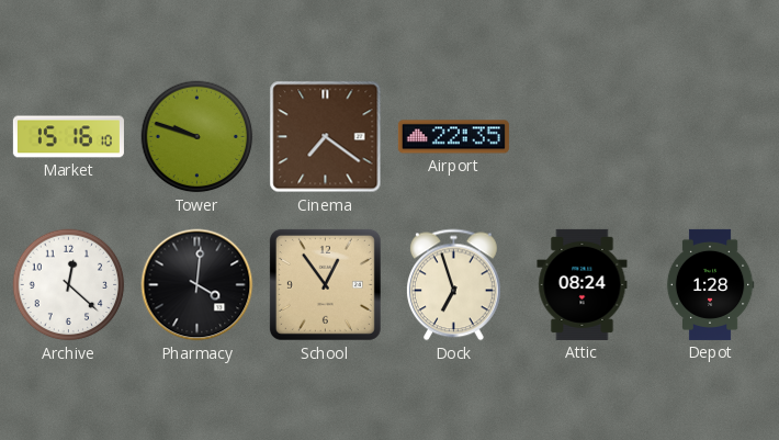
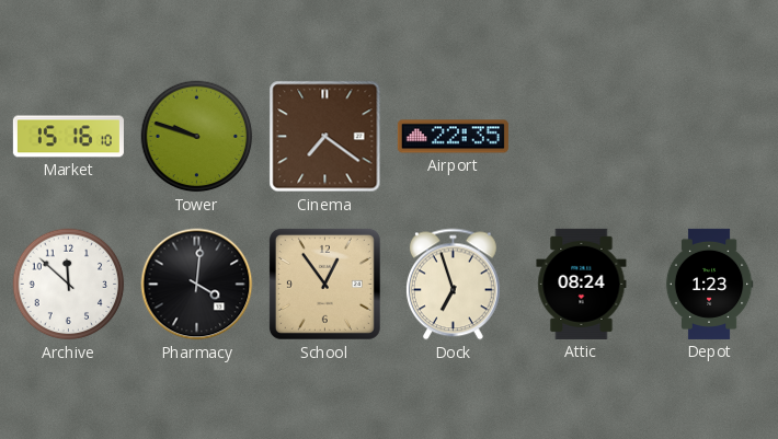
Archive: 12:22 -> 11:52
Depot: 1:28 -> 1:23
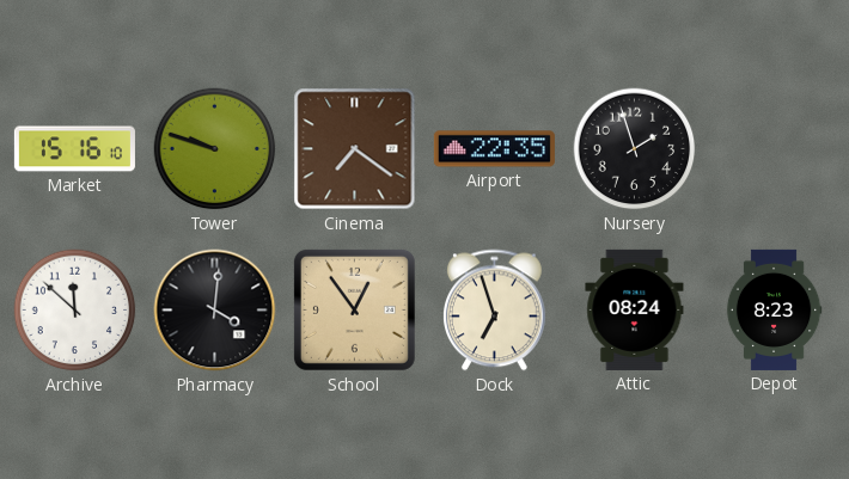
Nursery: none -> 1:57
Depot: 1:23 -> 8:23
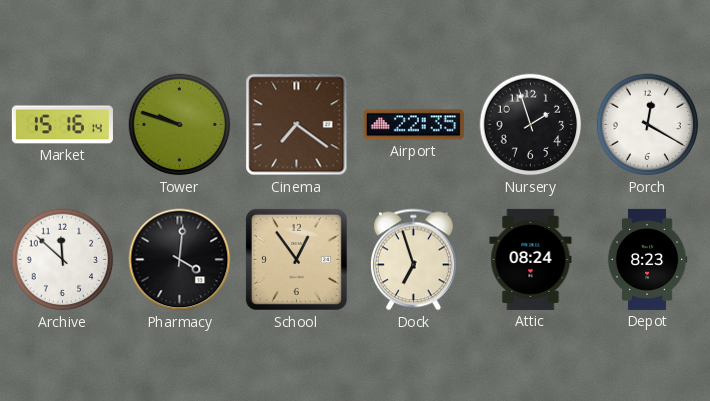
Market: 15:16:10 -> 15:16:14
Porch: none -> 12:20
